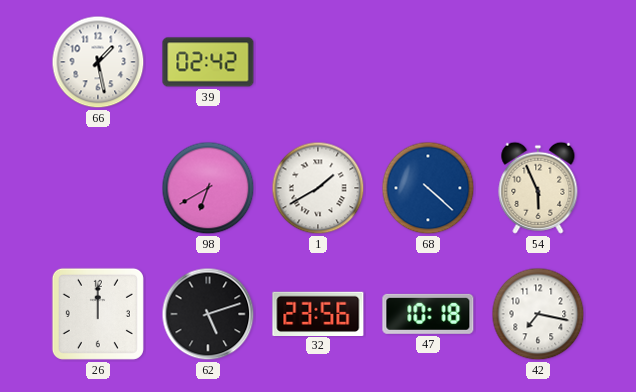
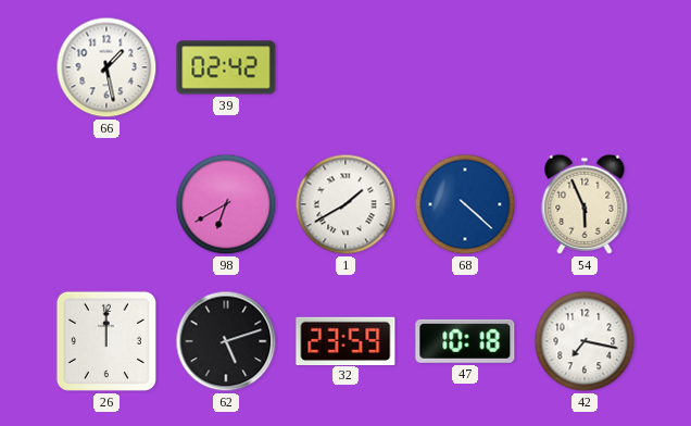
32: 23:56 -> 23:59
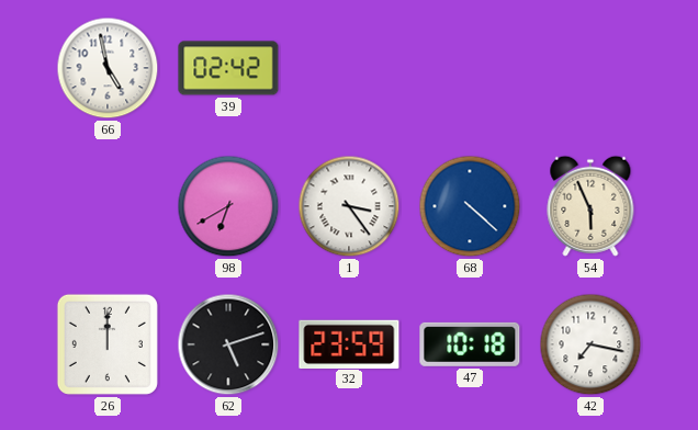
66: 1:28 -> 4:58
1: 1:40 -> 3:24
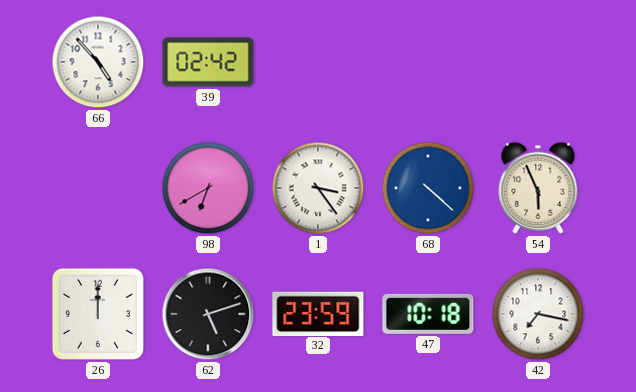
66: 4:58 -> 4:53
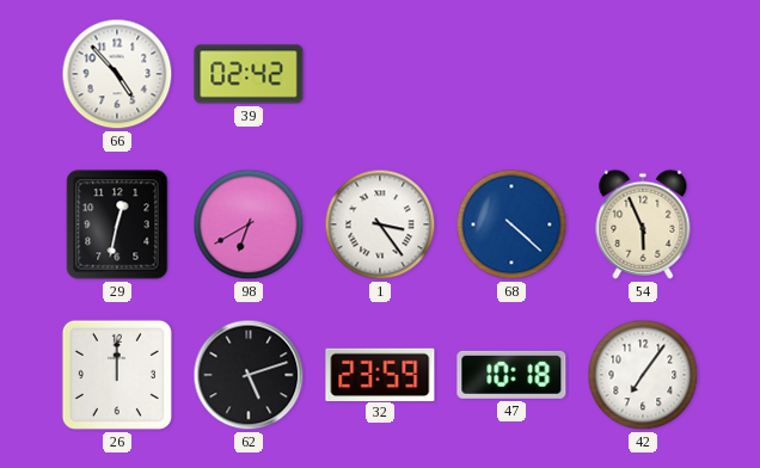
29: none -> 12:32
42: 7:17 -> 7:06
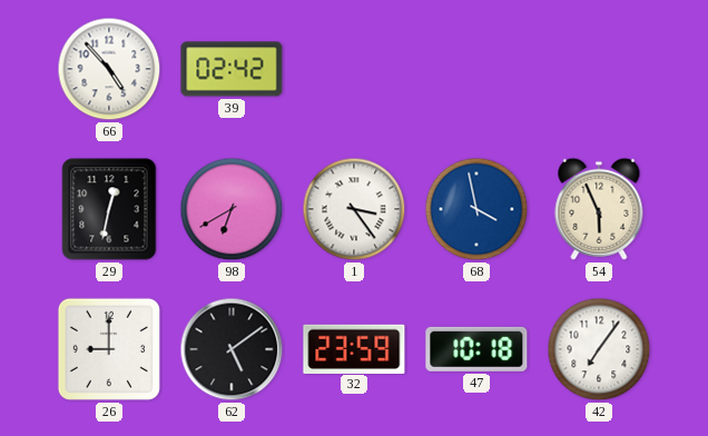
68: 4:22 -> 3:58
26: 12:00 -> 9:00
62: 5:12 -> 5:09
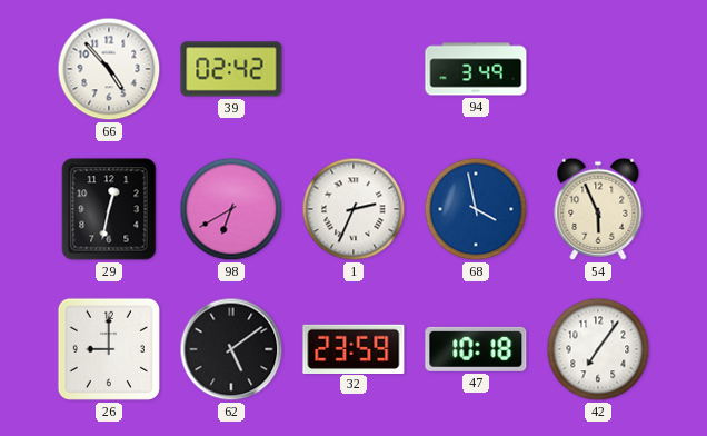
94: none -> 3:49
1: 3:24 -> 2:34
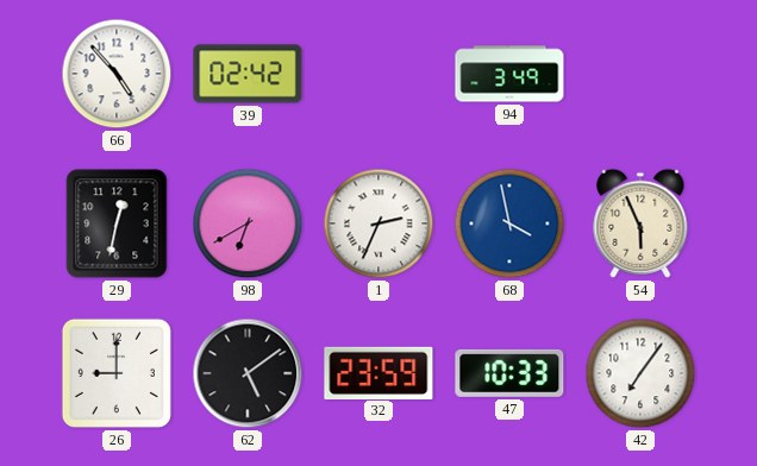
47: 10:18 -> 10:33
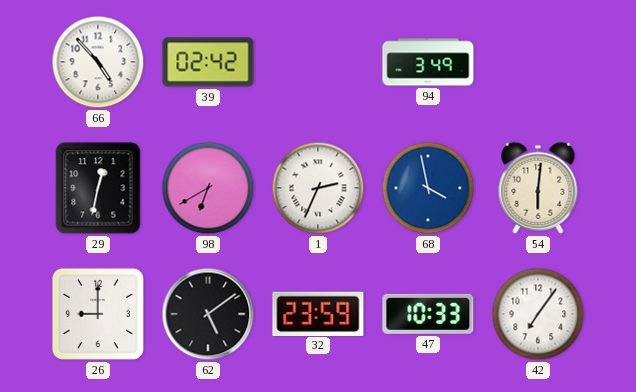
54: 5:56 -> 6:01
